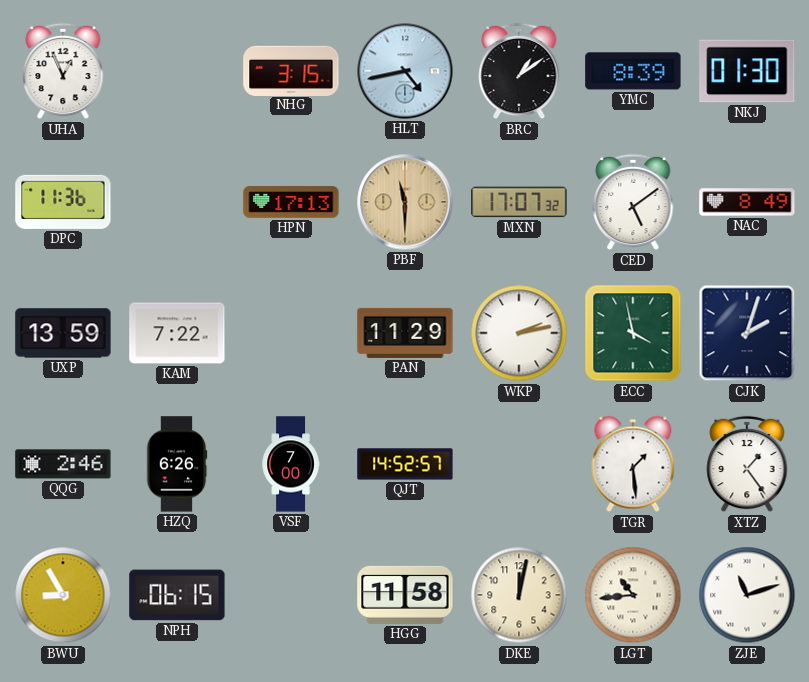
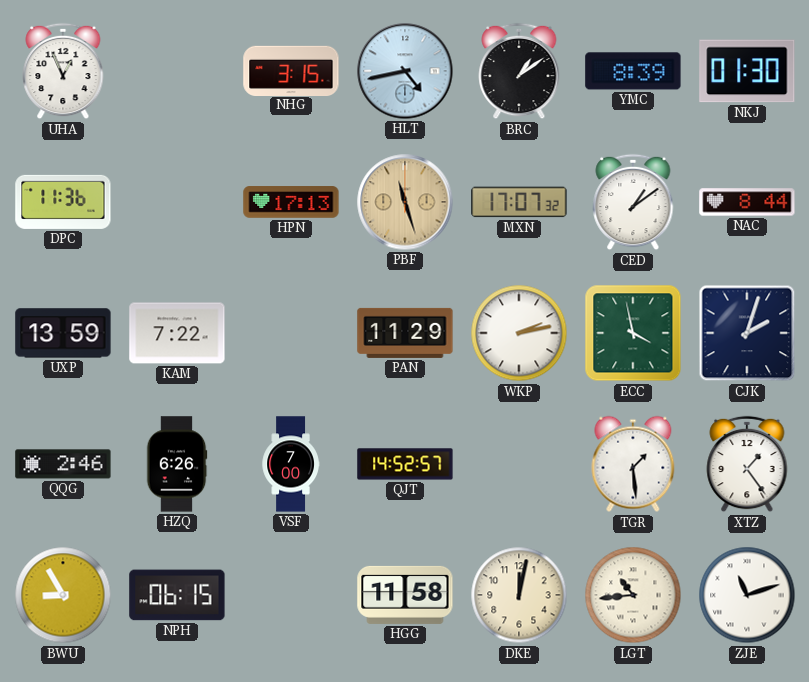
PBF: 11:30 -> 11:27
CED: 5:09 -> 1:09
NAC: 8:49 -> 8:44
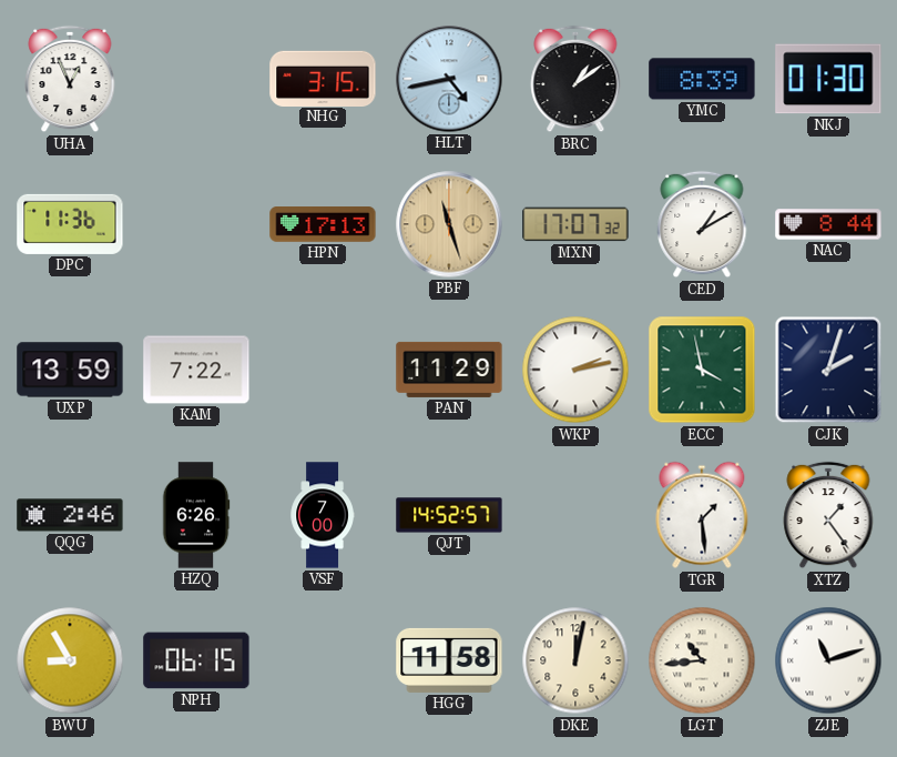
CED: 1:09 -> 1:10
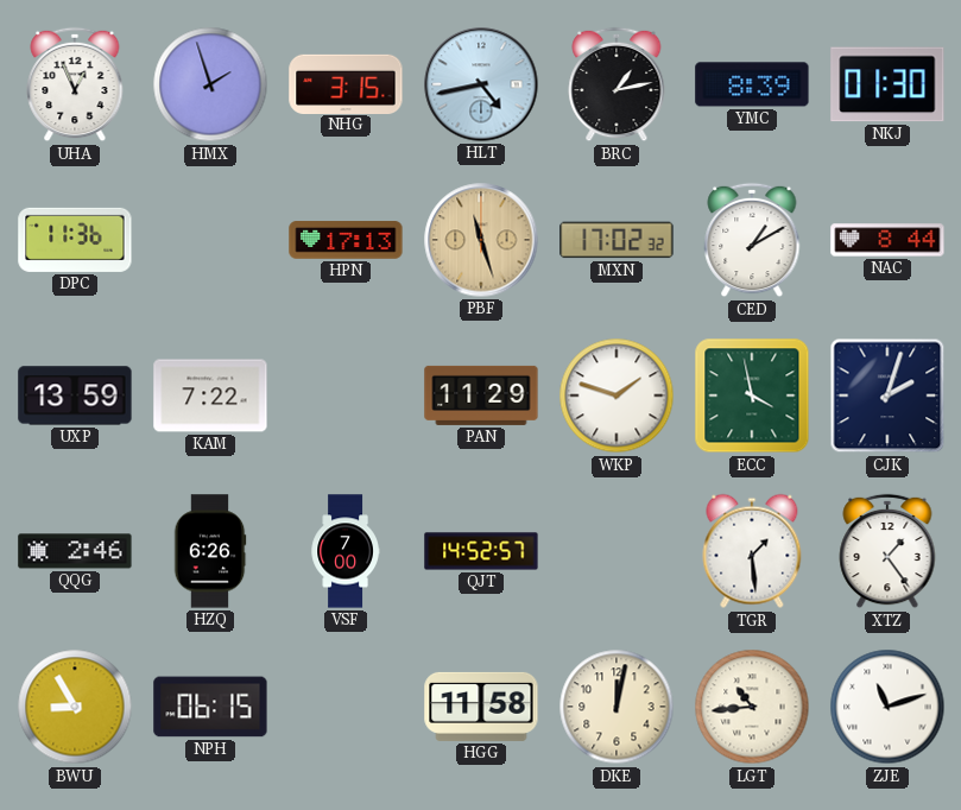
HMX: none -> 1:57
BRC: 1:09 -> 1:13
MXN: 17:07 -> 17:02
WKP: 2:13 -> 1:48
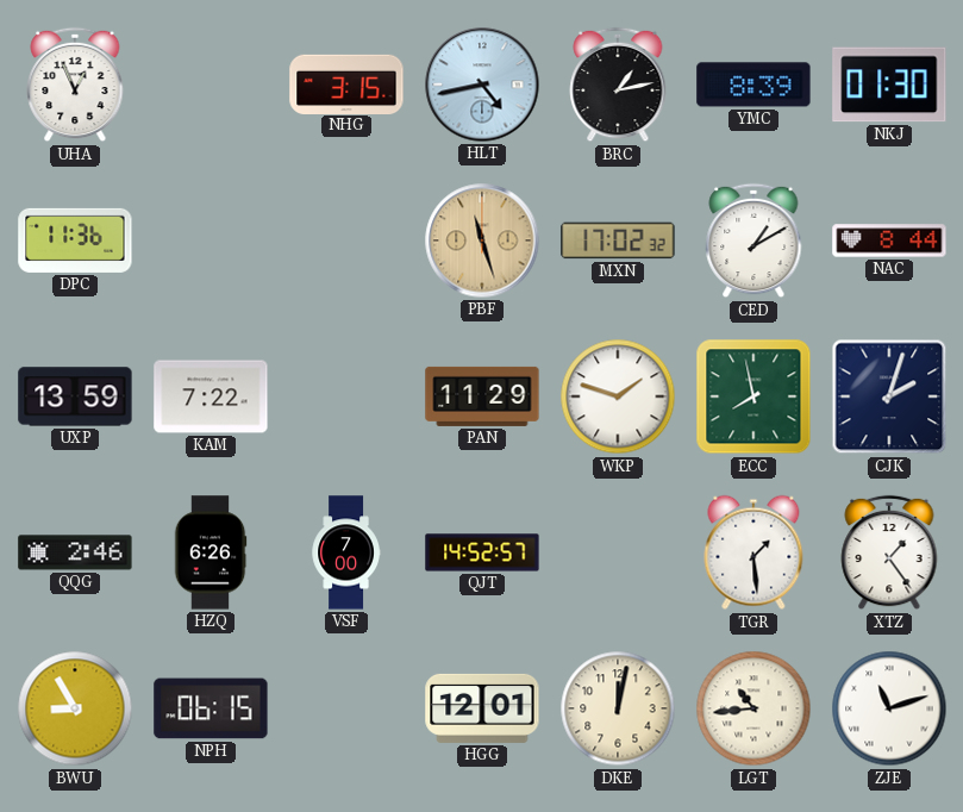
HMX: 1:57 -> none
HPN: 17:13 -> none
ECC: 3:58 -> 7:58
HGG: 11:58 -> 12:01
